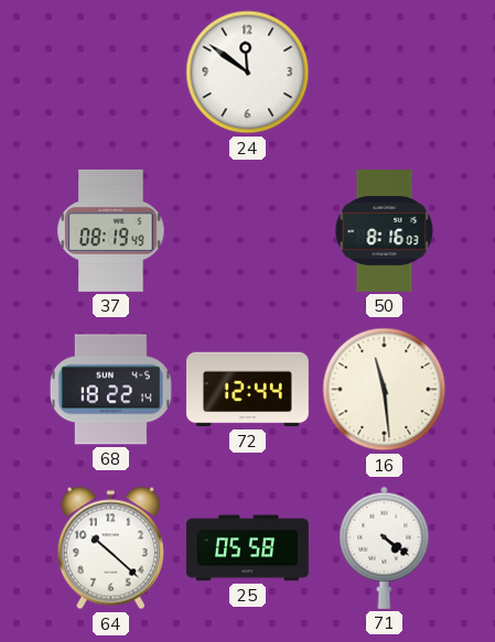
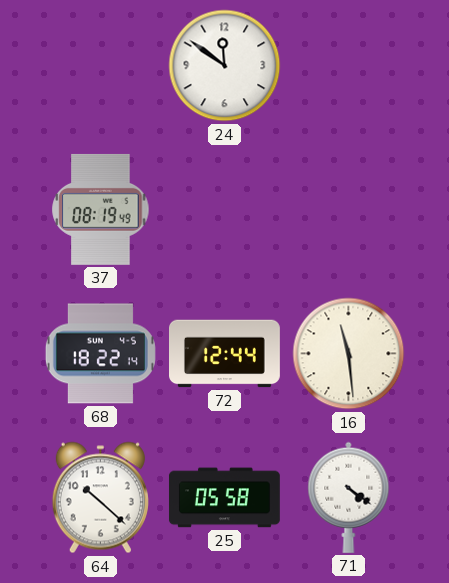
50: 8:16 -> none
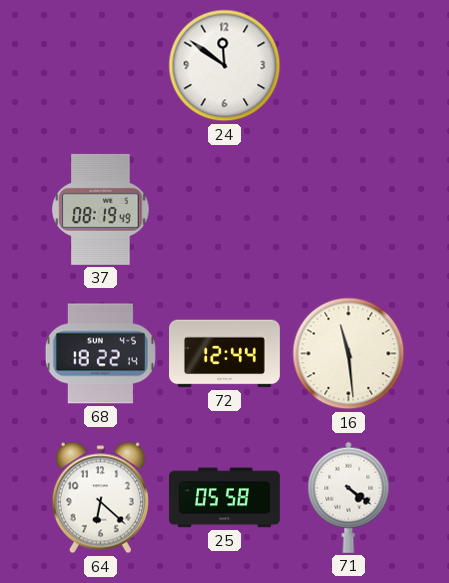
64: 10:22 -> 6:22
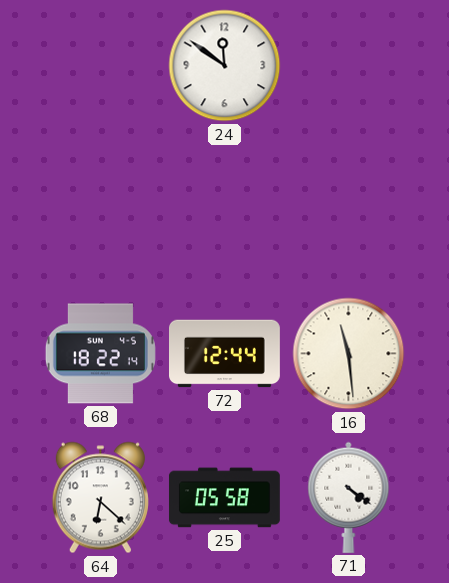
37: 08:19 -> none
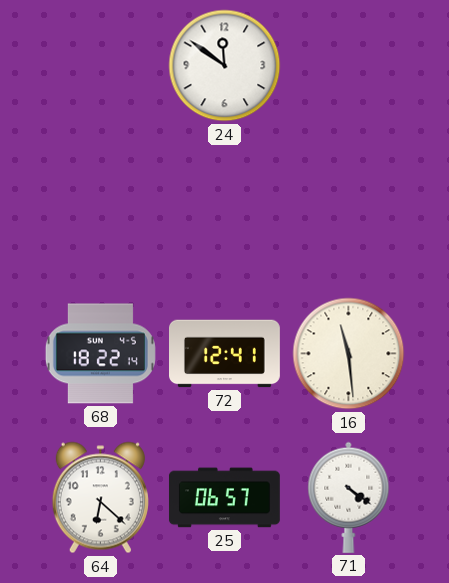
72: 12:44 -> 12:41
25: 05:58 -> 06:57
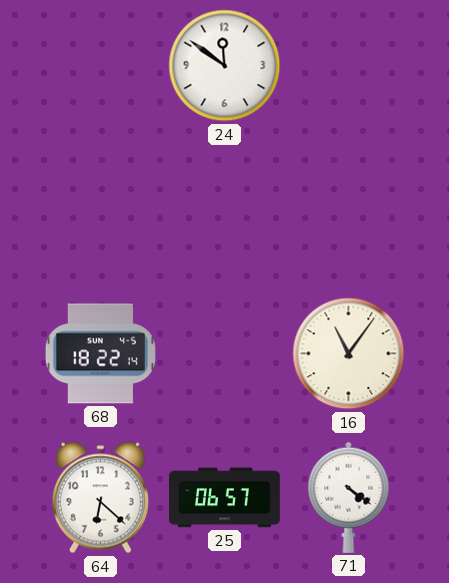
72: 12:41 -> none
16: 11:29 -> 11:06
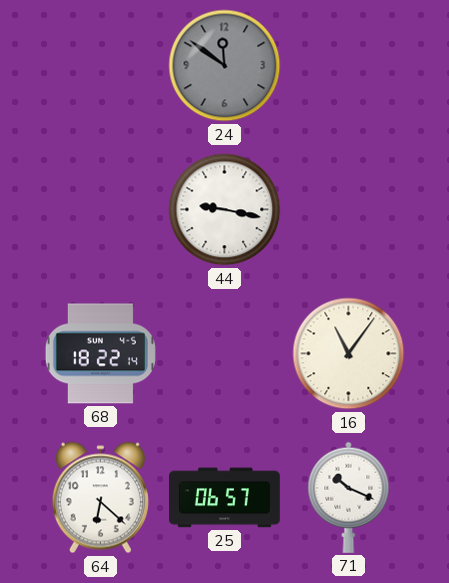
24 dial: white -> grey
44: none -> 9:17
71: 4:21 -> 10:19
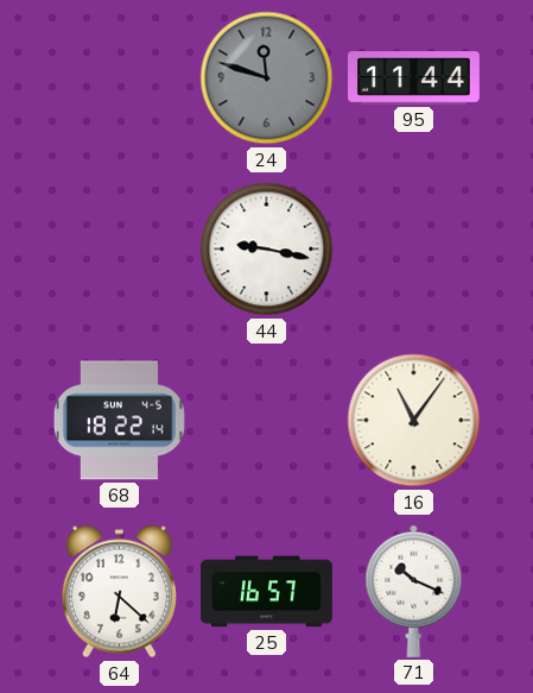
24: 11:51 -> 11:48
95: none -> 11:44
25: 06:57 -> 16:57
